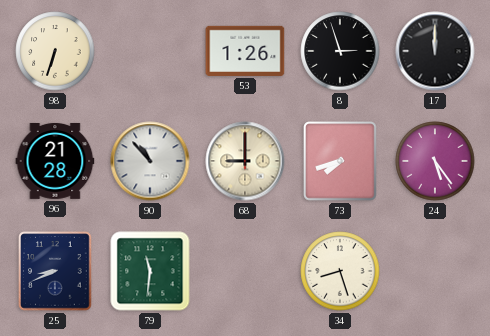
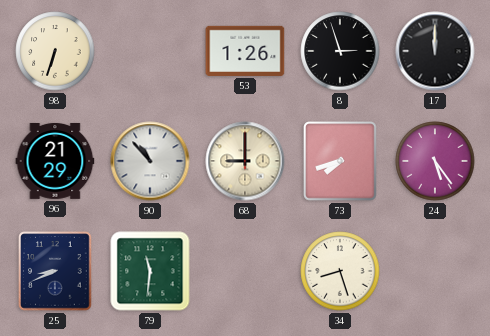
96: 21:28 -> 21:29
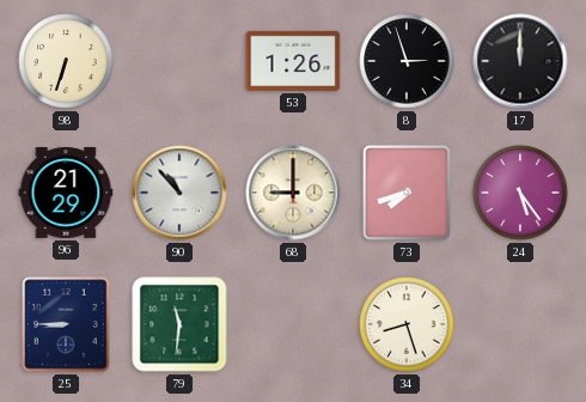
25: 8:41 -> 8:45
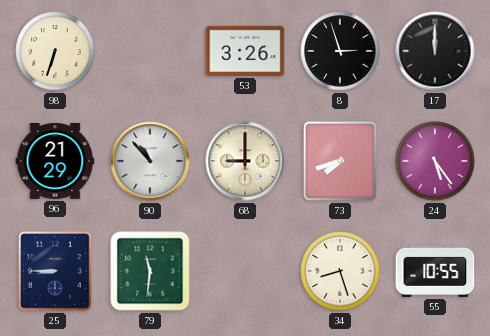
53: 1:26 -> 3:26
55: none -> 10:55
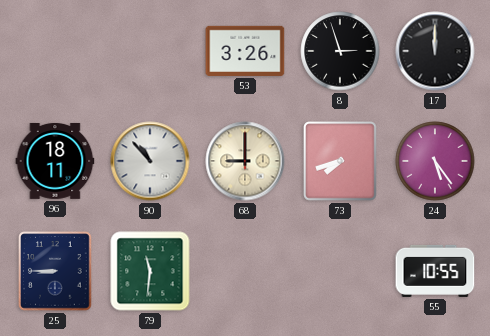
98: 6:33 -> none
96: 21:29 -> 18:11
34: 8:27 -> none
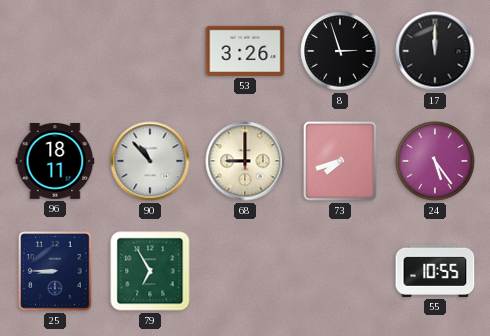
79: 11:31 -> 6:55
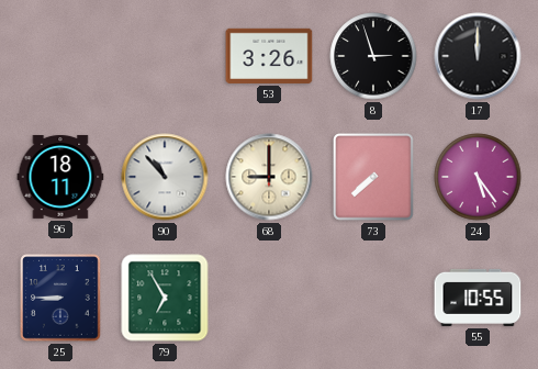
73: 7:42 -> 7:38
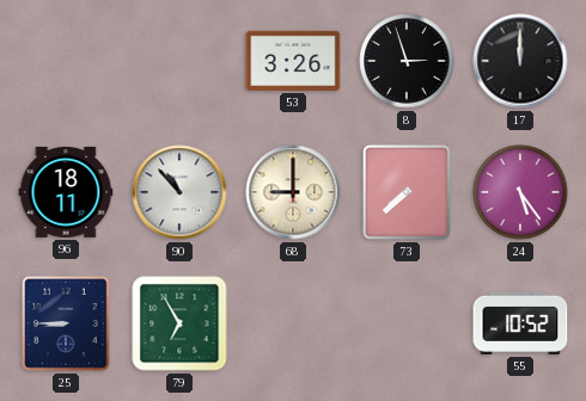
55: 10:55 -> 10:52
